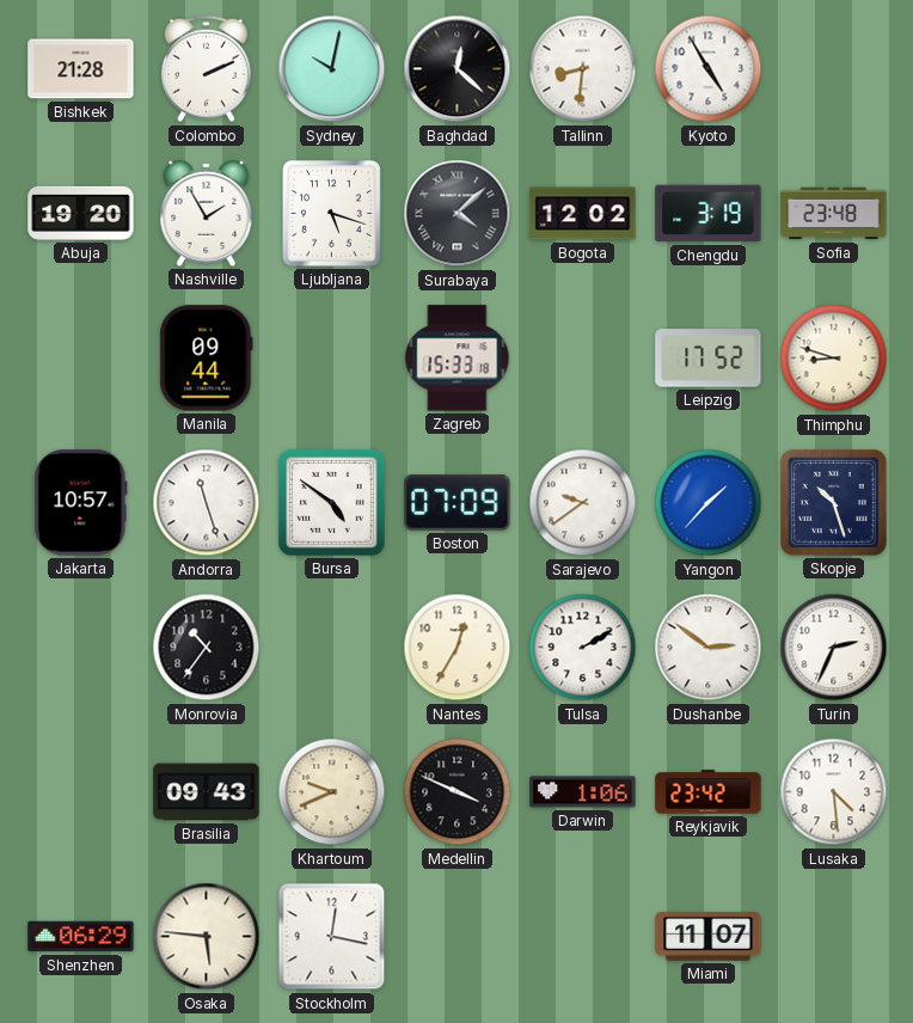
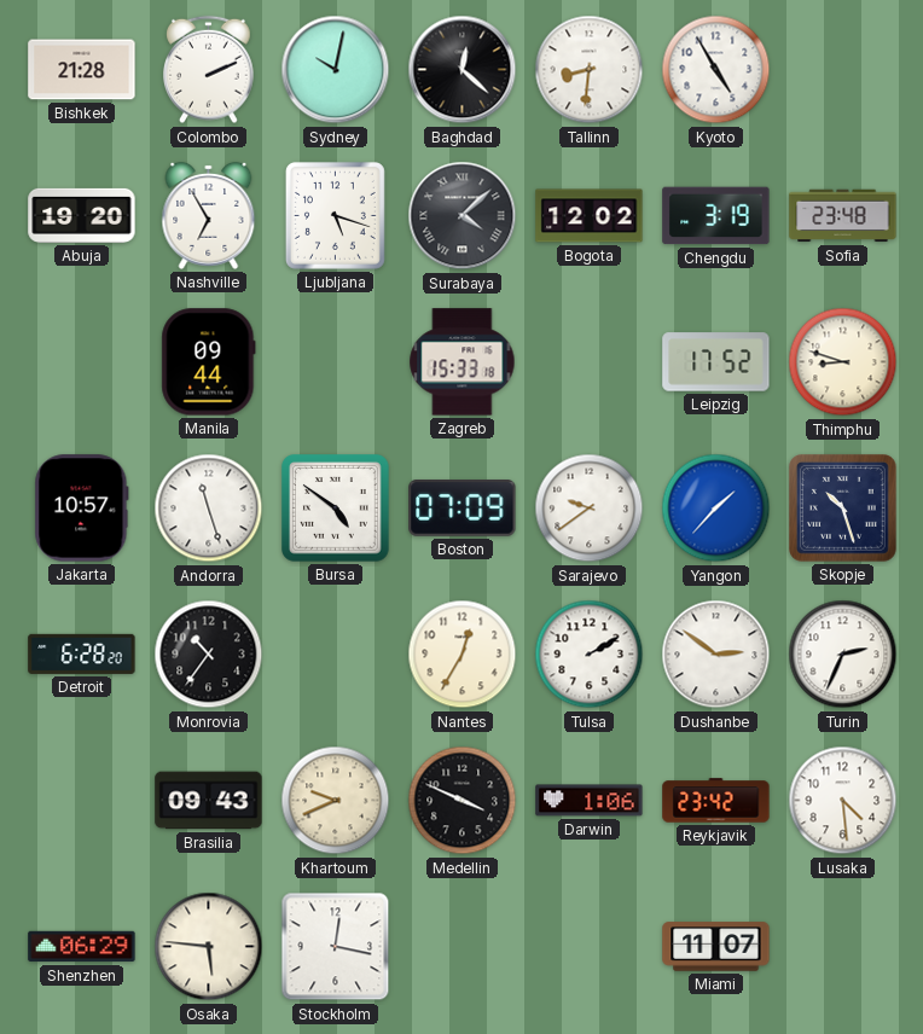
Nashville: 1:55 -> 6:55
Detroit: none -> 6:28
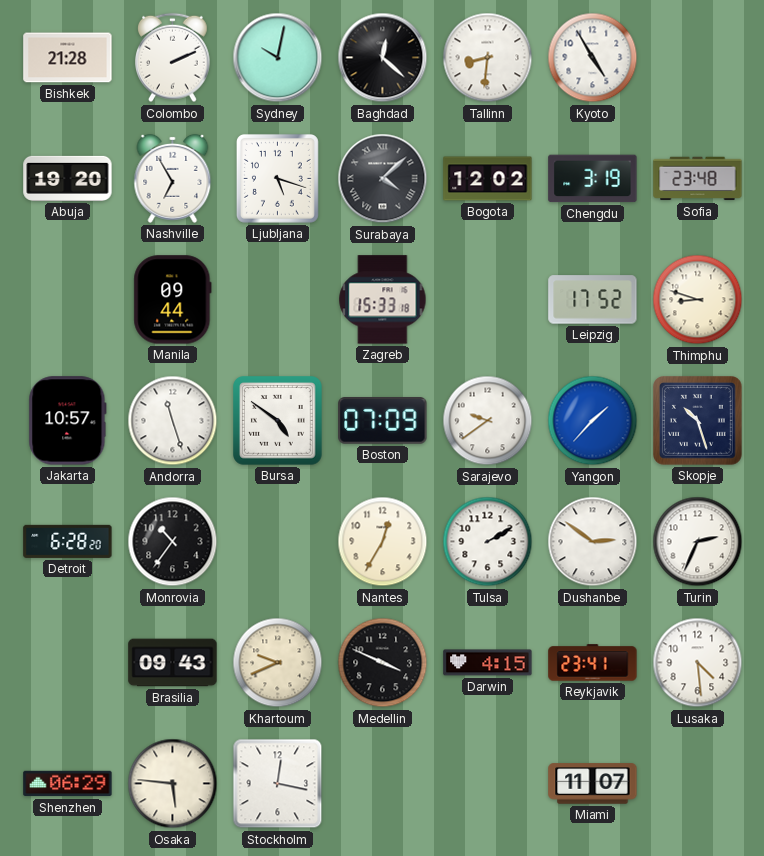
Darwin: 1:06 -> 4:15
Reykjavik: 23:42 -> 23:41
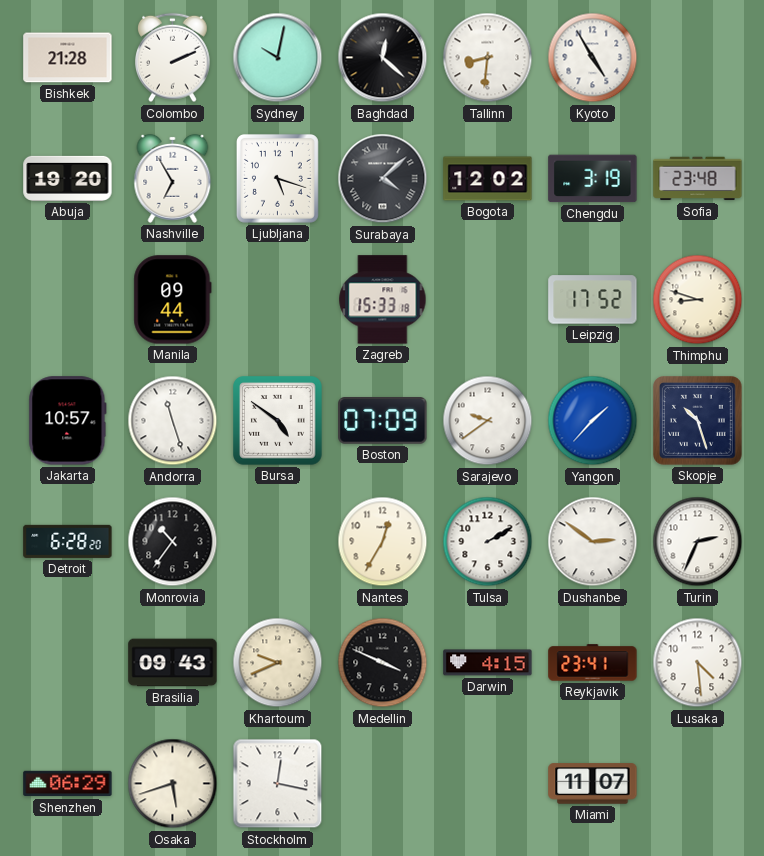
Osaka: 5:46 -> 5:42
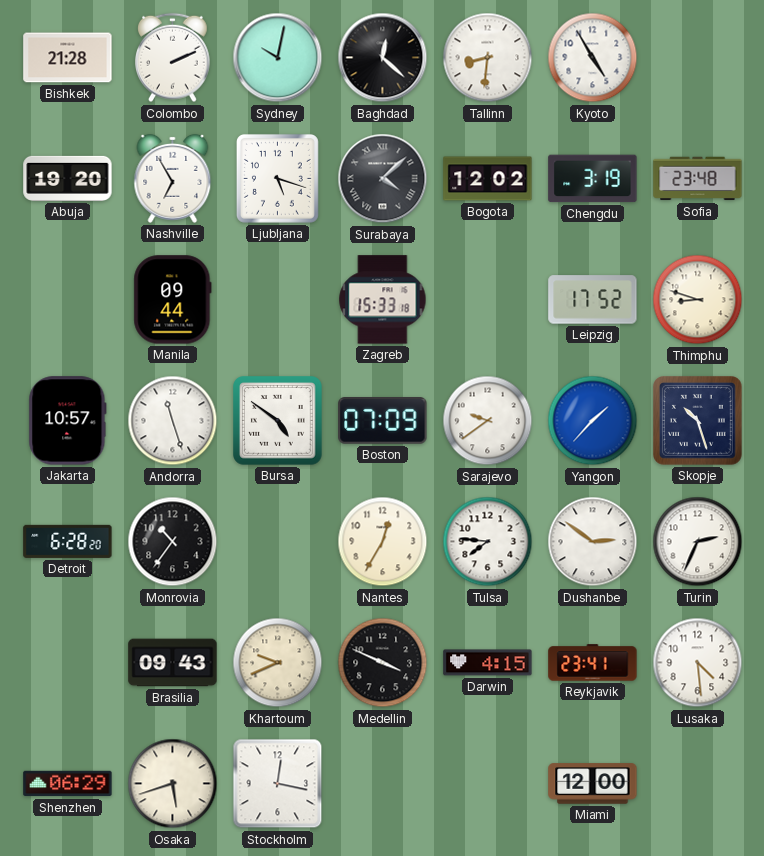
Tulsa: 2:10 -> 7:46
Miami: 11:07 -> 12:00
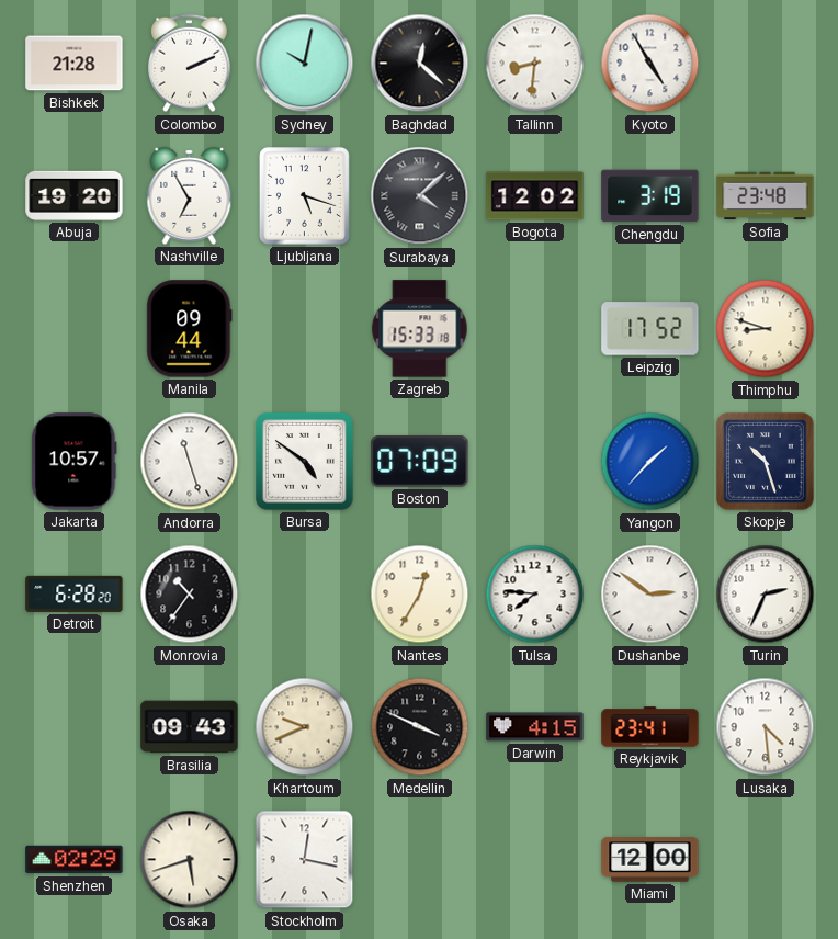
Sarajevo: 9:39 -> none
Shenzhen: 06:29 -> 02:29
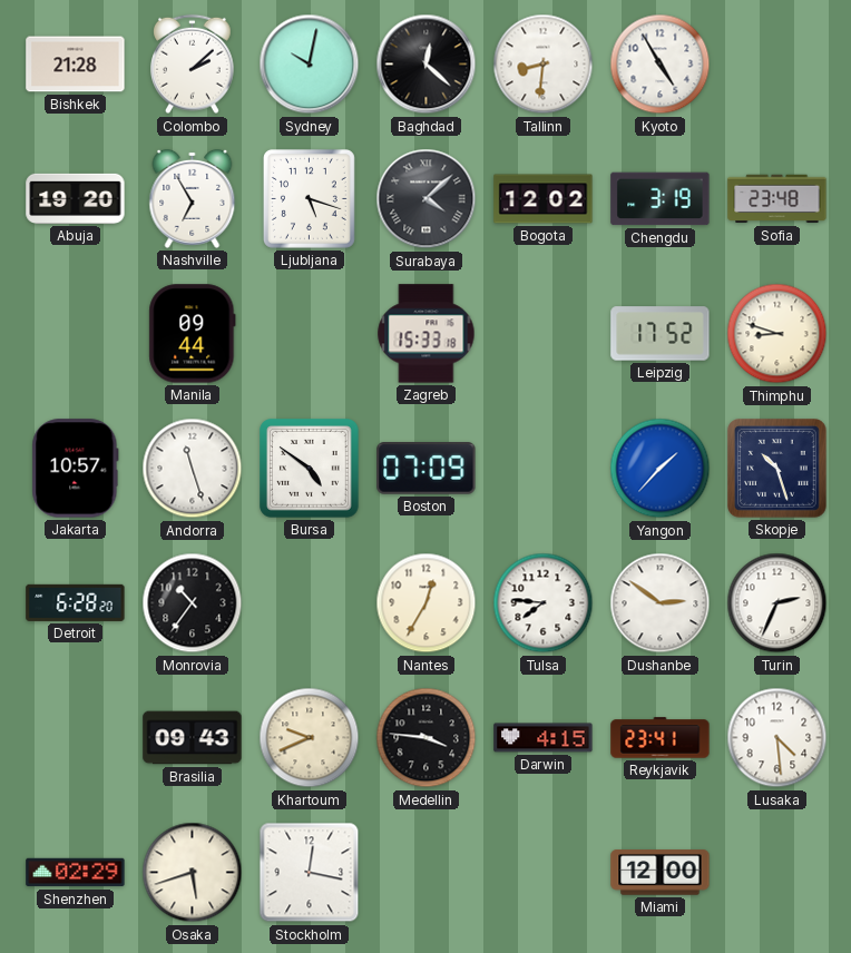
Colombo: 2:11 -> 2:08
Medellin: 3:49 -> 3:46
